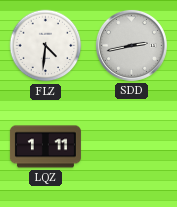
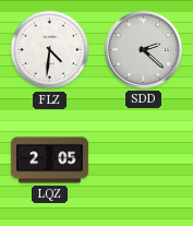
SDD: 2:43 -> 2:22
LQZ: 1:11 -> 2:05
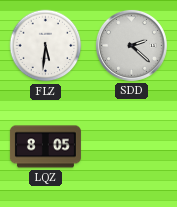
FLZ: 4:31 -> 5:31
LQZ: 2:05 -> 8:05
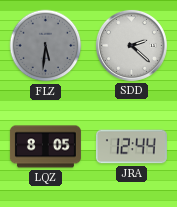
FLZ dial: white -> grey
JRA: none -> 12:44
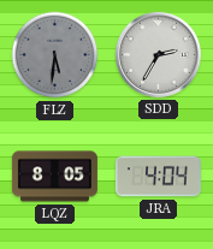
SDD: 2:22 -> 2:35
JRA: 12:44 -> 4:04
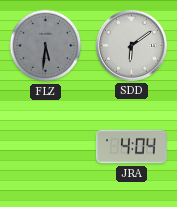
SDD: 2:35 -> 6:09
LQZ: 8:05 -> none
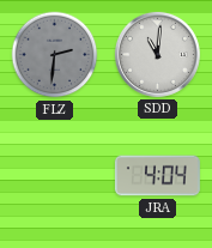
FLZ: 5:31 -> 2:31
SDD: 6:09 -> 11:01
